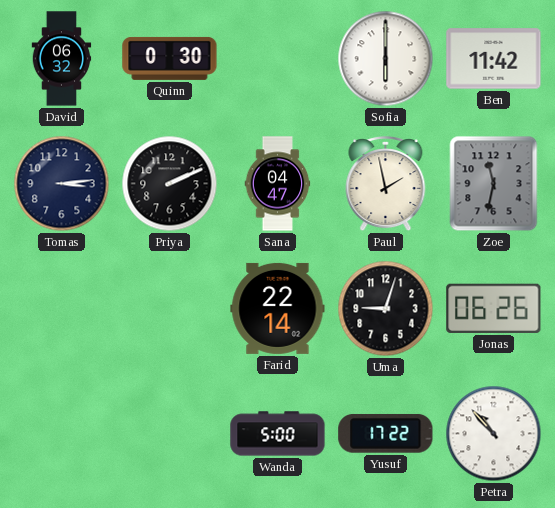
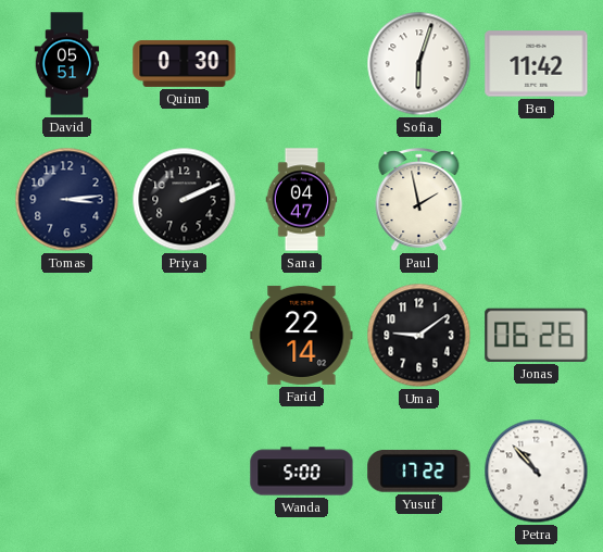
David: 06:32 -> 05:51
Sofia: 6:00 -> 6:03
Zoe: 11:32 -> none
Uma: 9:03 -> 9:09
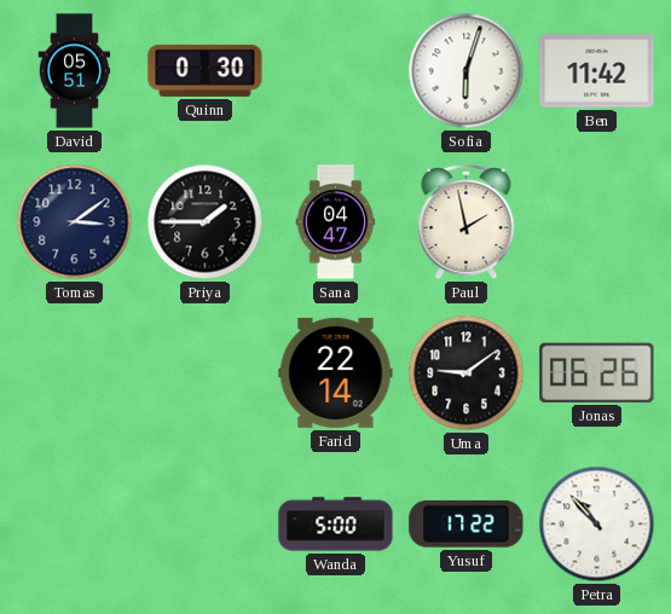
Tomas: 3:14 -> 3:09
Priya: 2:11 -> 1:45
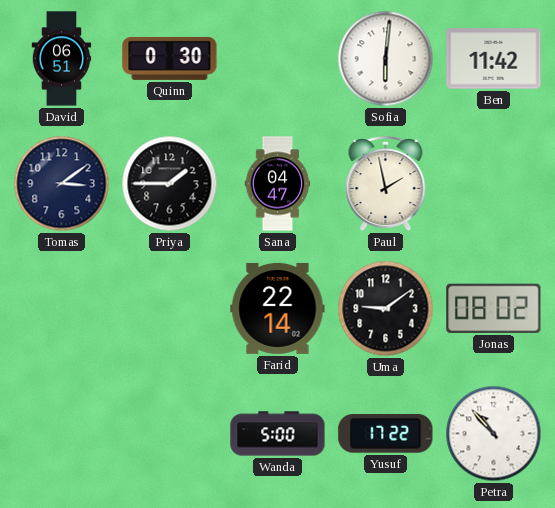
David: 05:51 -> 06:51
Sofia: 6:03 -> 6:01
Jonas: 06:26 -> 08:02
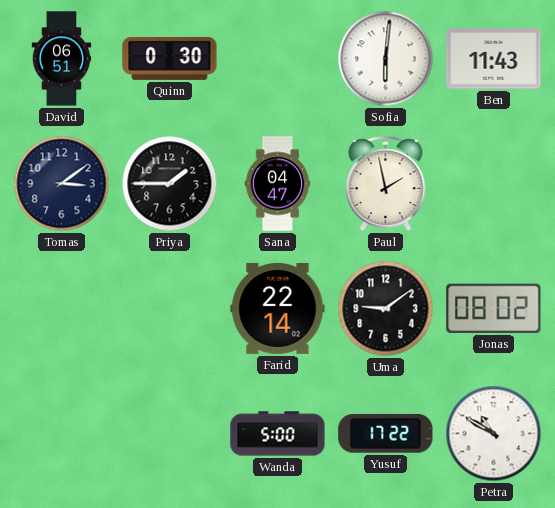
Ben: 11:42 -> 11:43
Petra: 10:53 -> 10:50
